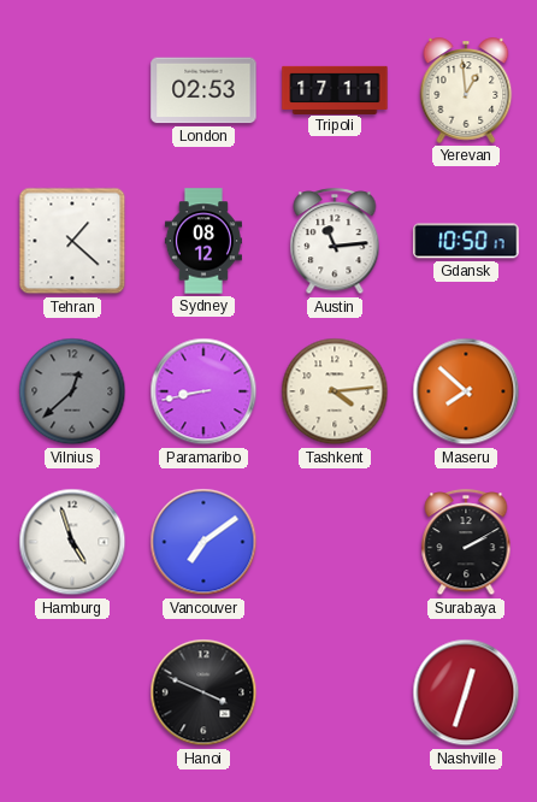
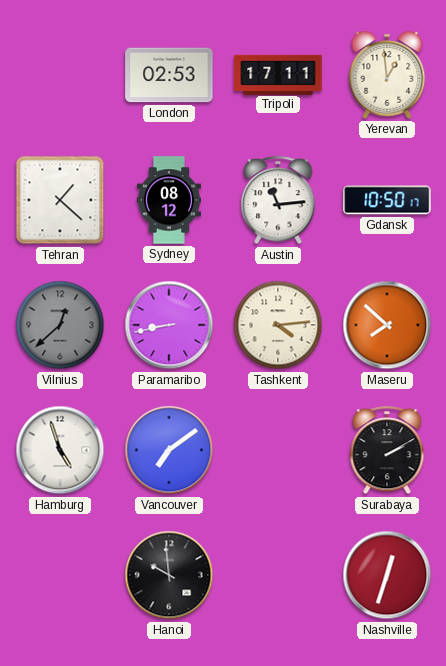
Hanoi: 3:49 -> 9:59
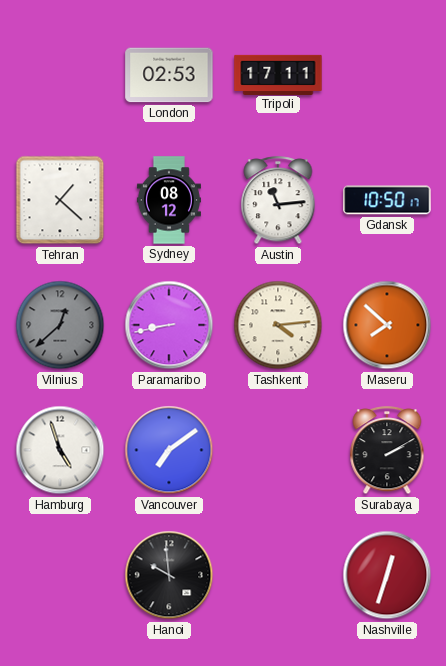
Yerevan: 12:59 -> none
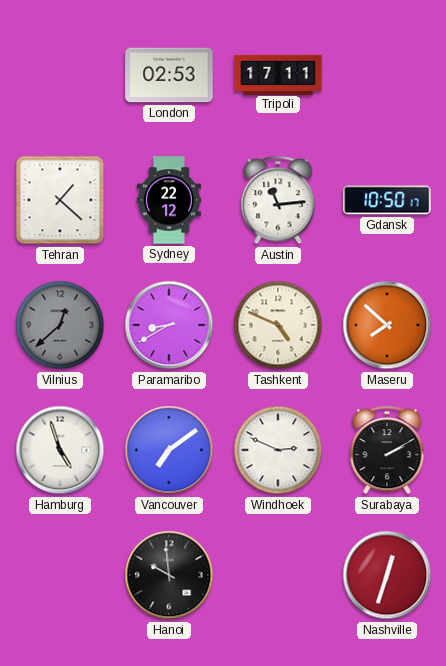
Sydney: 08:12 -> 22:12
Paramaribo: 8:43 -> 8:40
Tashkent: 4:14 -> 4:49
Windhoek: none -> 2:49
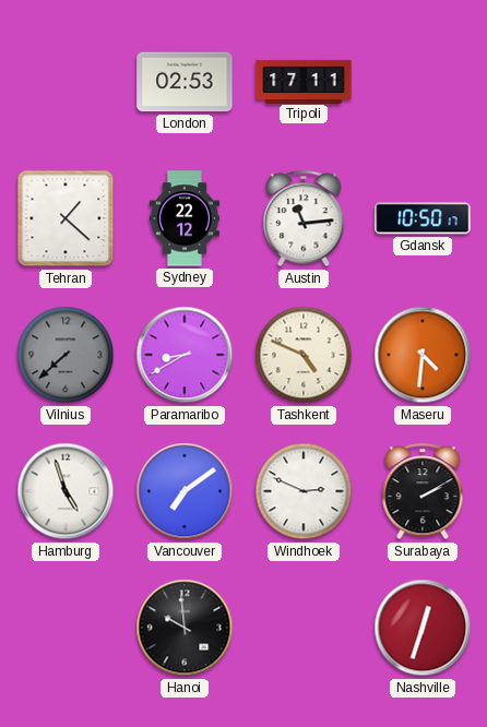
Vilnius: 12:38 -> 7:38
Maseru: 7:52 -> 4:31
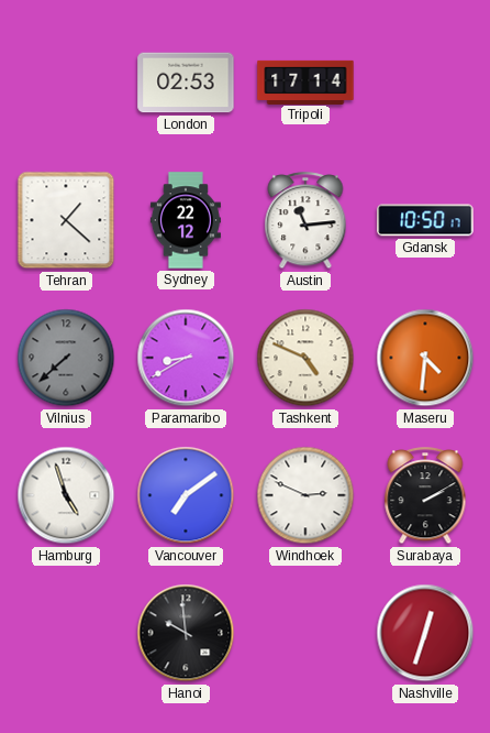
Tripoli: 17:11 -> 17:14
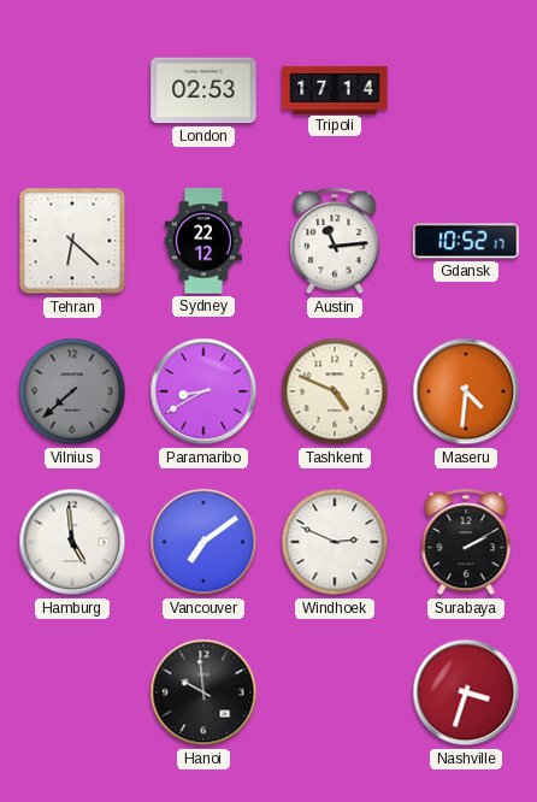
Tehran: 1:22 -> 6:22
Gdansk: 10:50 -> 10:52
Hamburg: 4:57 -> 4:59
Nashville: 12:33 -> 3:33
